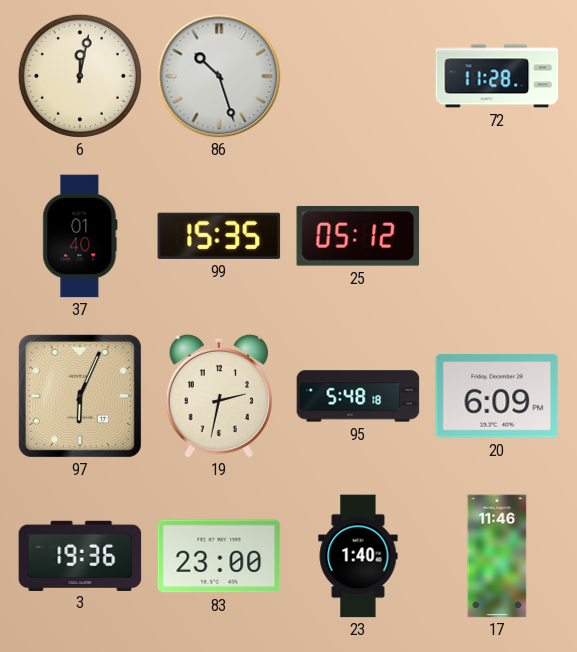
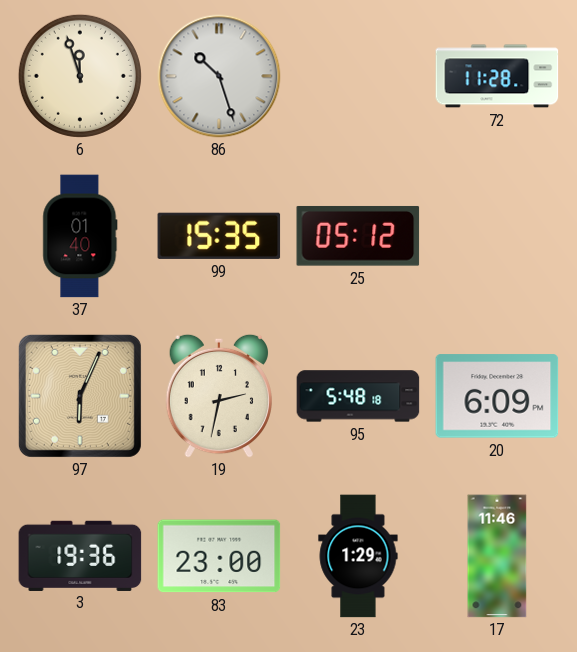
6: 12:02 -> 11:57
23: 1:40 -> 1:29
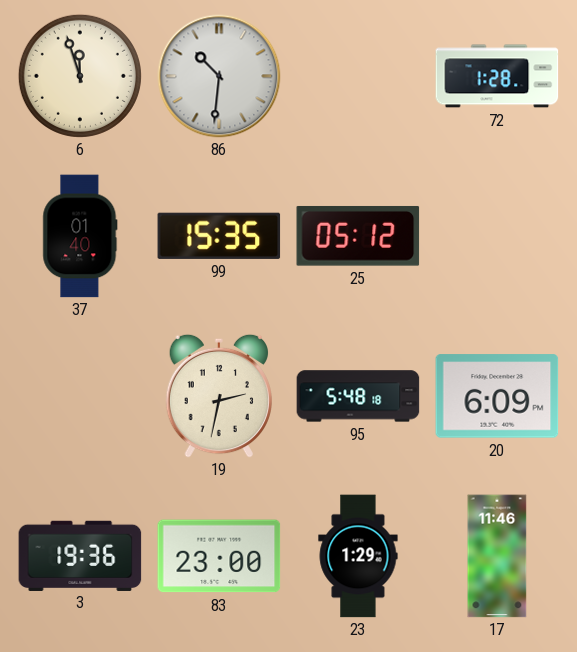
86: 10:27 -> 10:31
72: 11:28 -> 1:28
97: 6:04 -> none
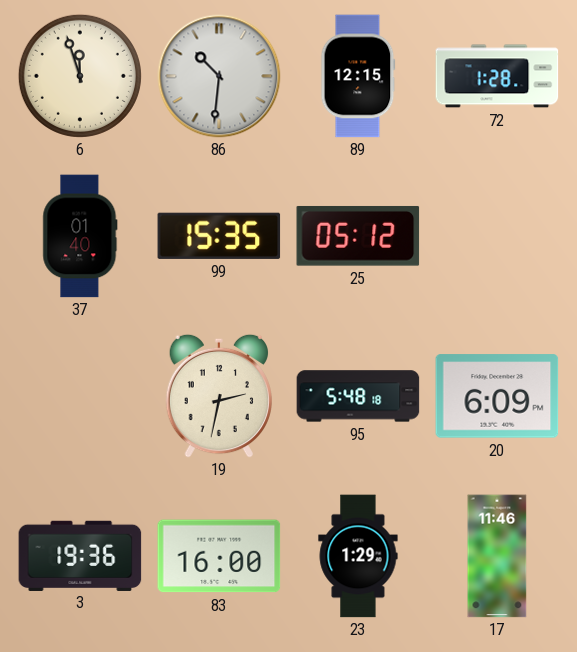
89: none -> 12:15
83: 23:00 -> 16:00
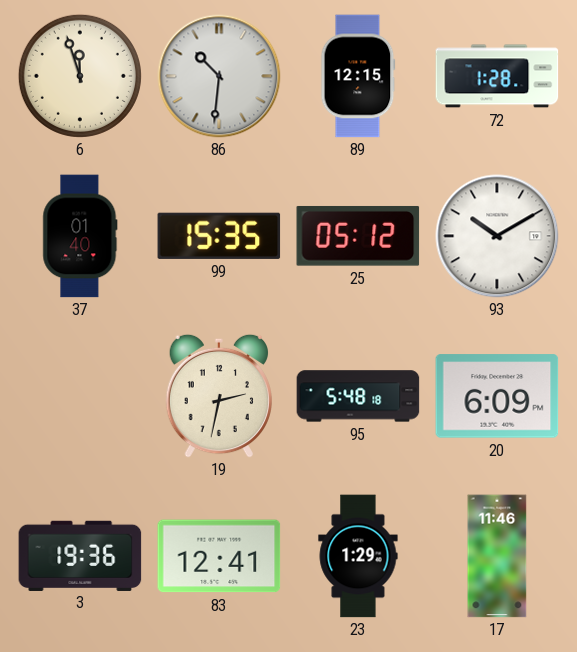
93: none -> 10:10
83: 16:00 -> 12:41
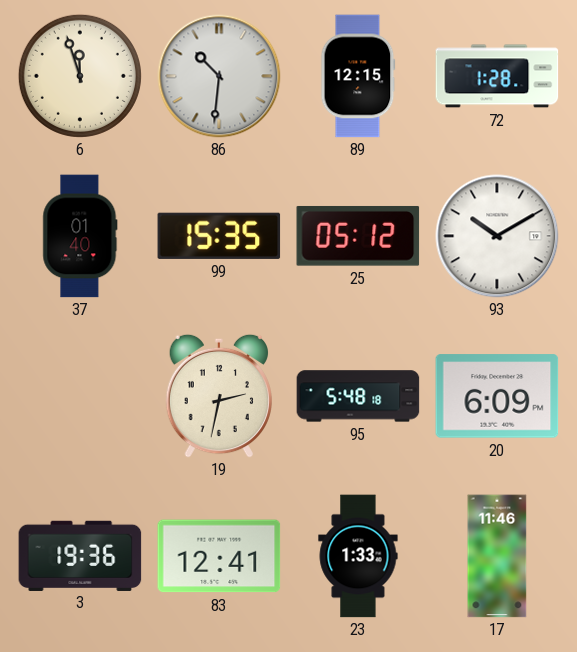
23: 1:29 -> 1:33
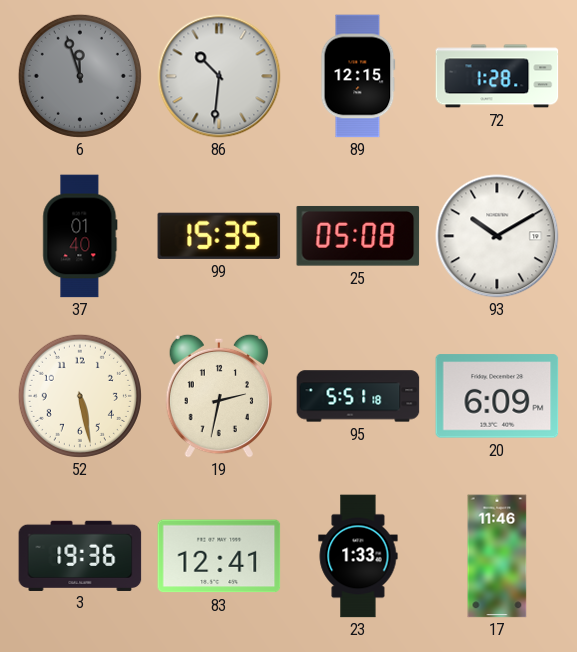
6 dial: cream -> grey
25: 05:12 -> 05:08
52: none -> 5:28
95: 5:48 -> 5:51
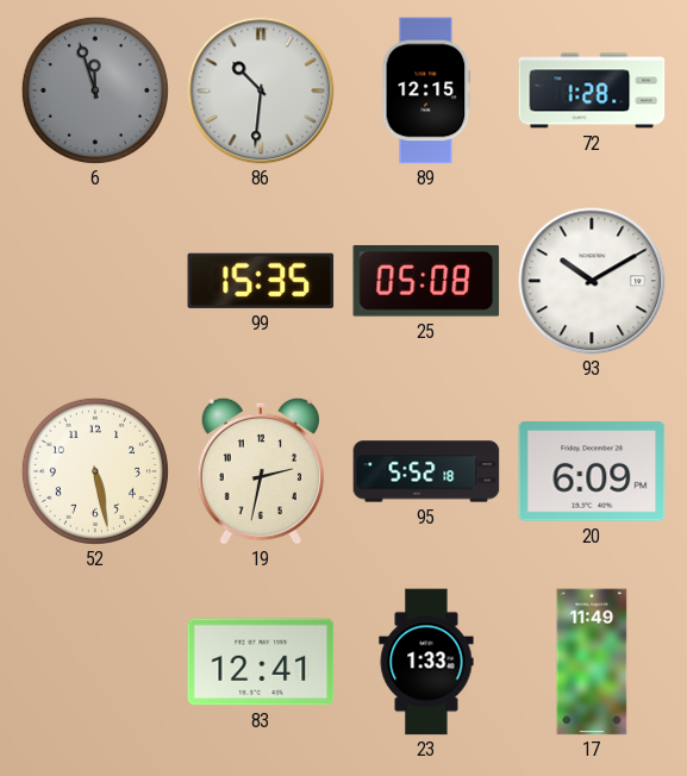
37: 01:40 -> none
95: 5:51 -> 5:52
3: 19:36 -> none
17: 11:46 -> 11:49
